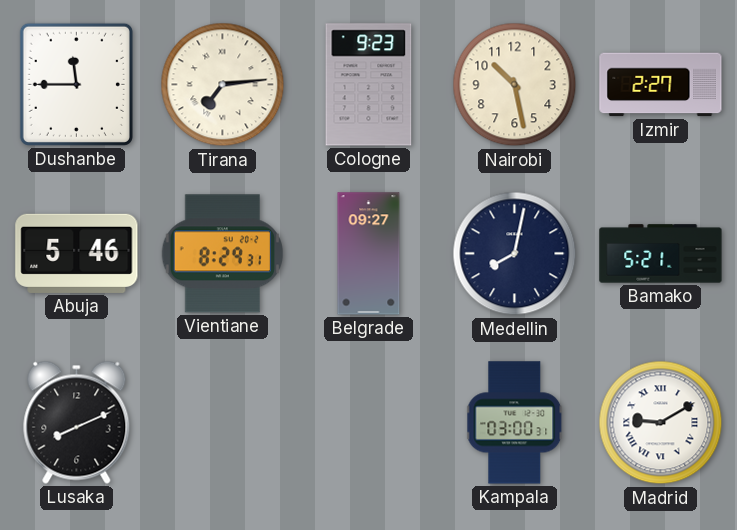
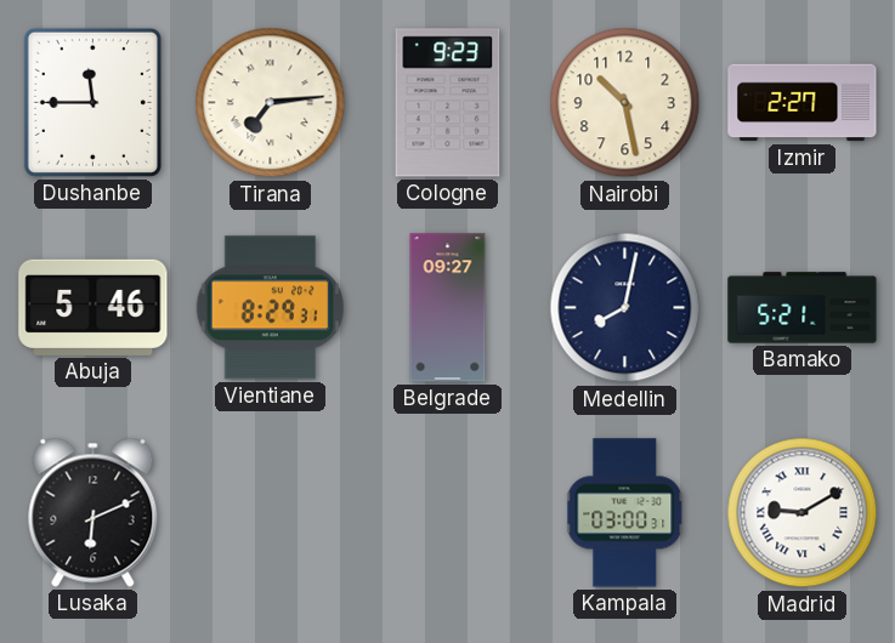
Lusaka: 8:11 -> 6:11
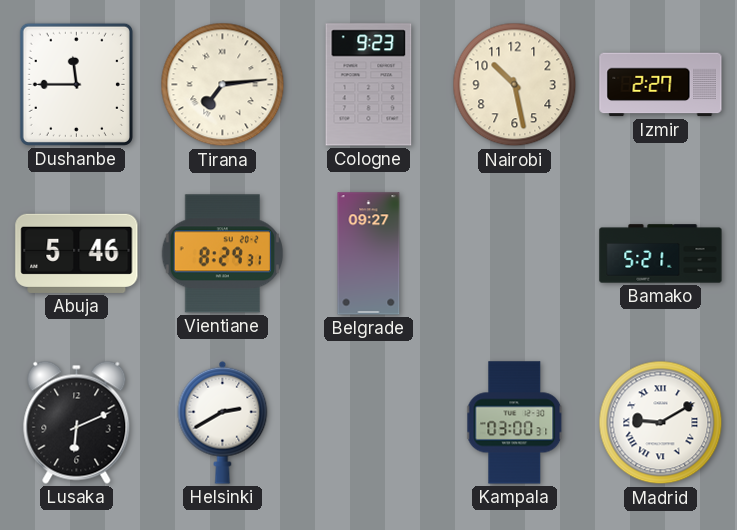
Medellin: 8:02 -> none
Helsinki: none -> 2:40
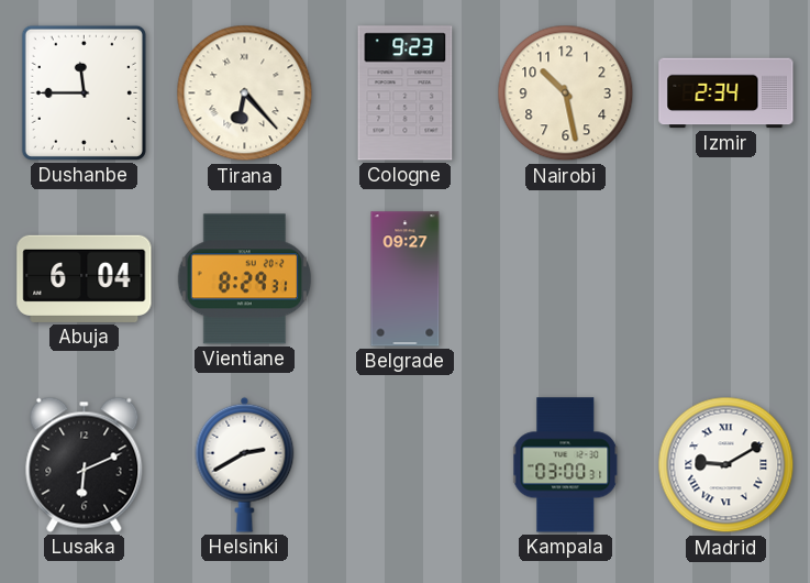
Tirana: 7:14 -> 6:23
Izmir: 2:27 -> 2:34
Abuja: 5:46 -> 6:04
Bamako: 5:21 -> none
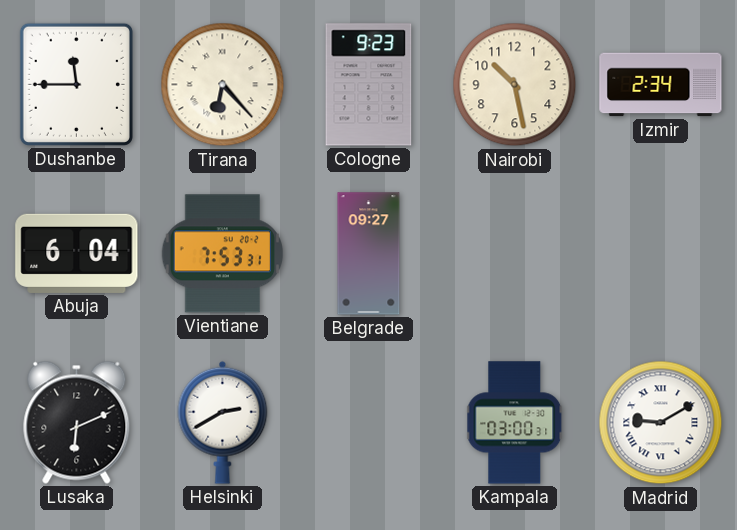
Vientiane: 8:29 -> 7:53
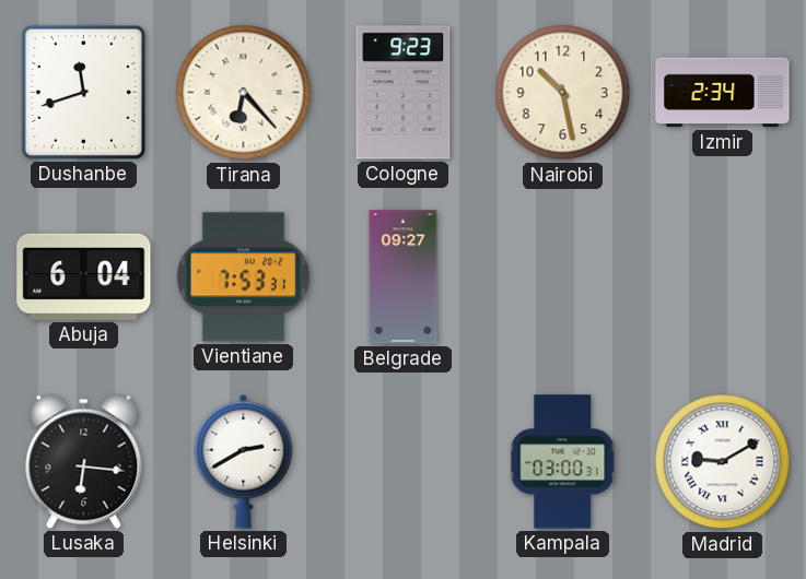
Dushanbe: 11:45 -> 11:42
Lusaka: 6:11 -> 6:16
